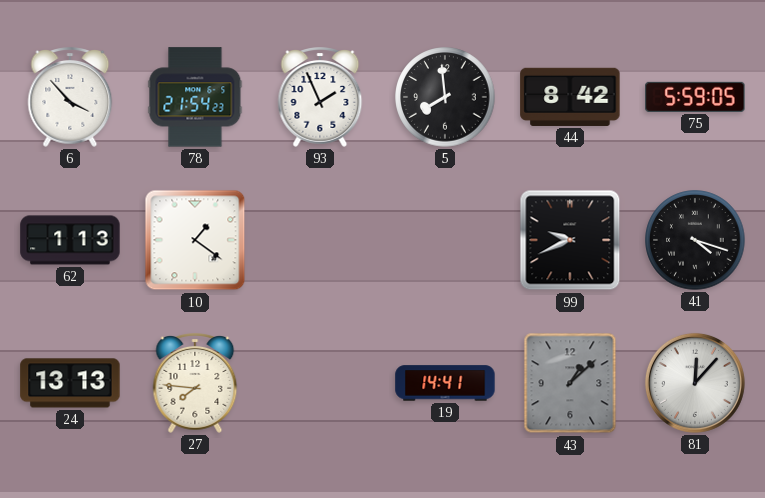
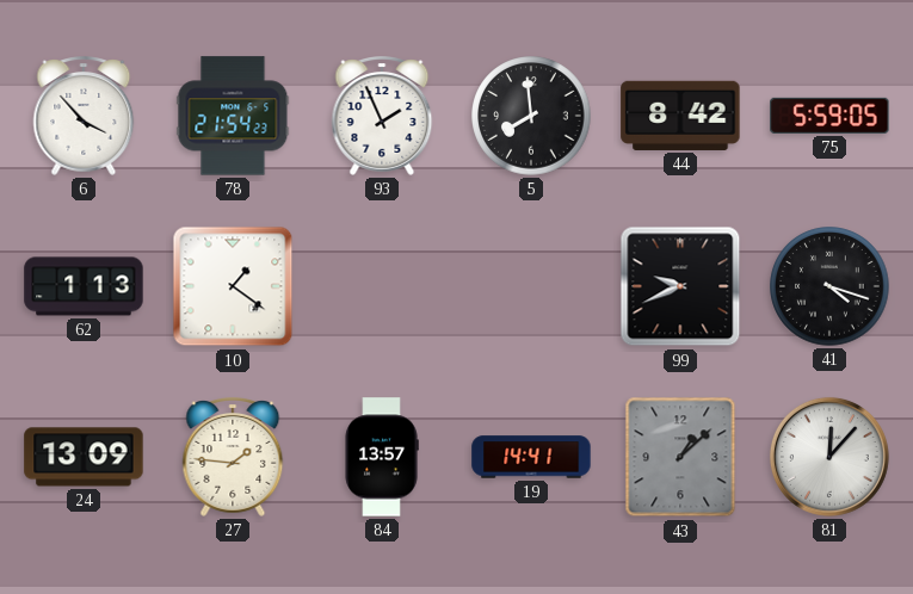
24: 13:13 -> 13:09
27: 7:46 -> 1:46
84: none -> 13:57
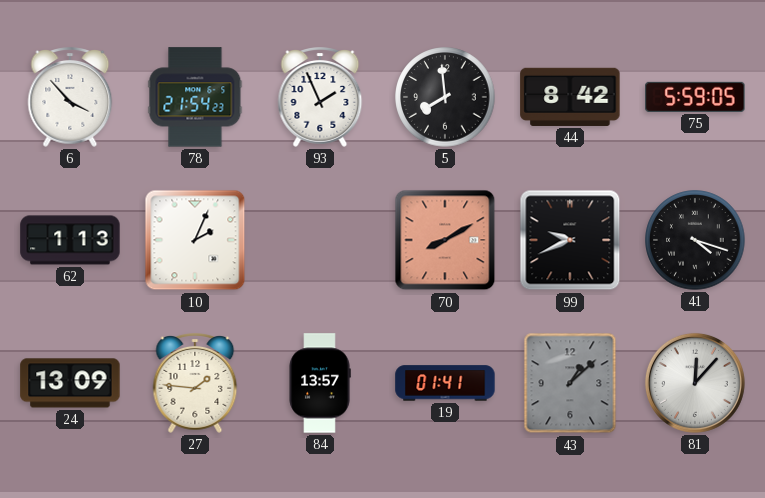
10: 1:21 -> 2:04
70: none -> 8:10
19: 14:41 -> 01:41
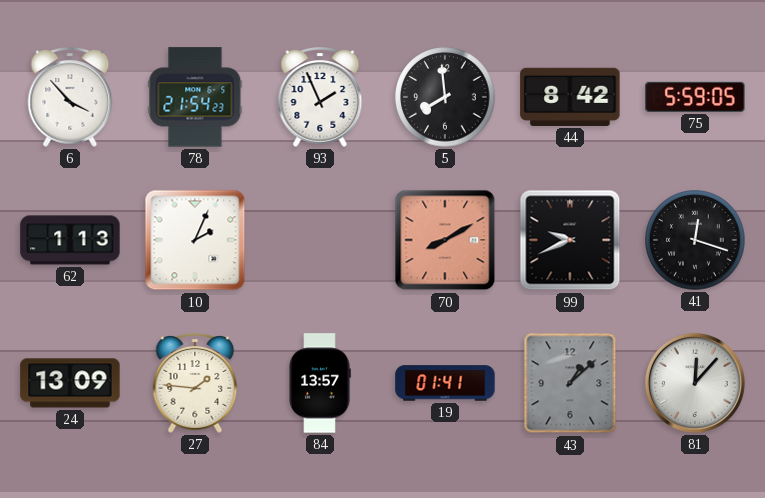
41: 4:18 -> 12:18
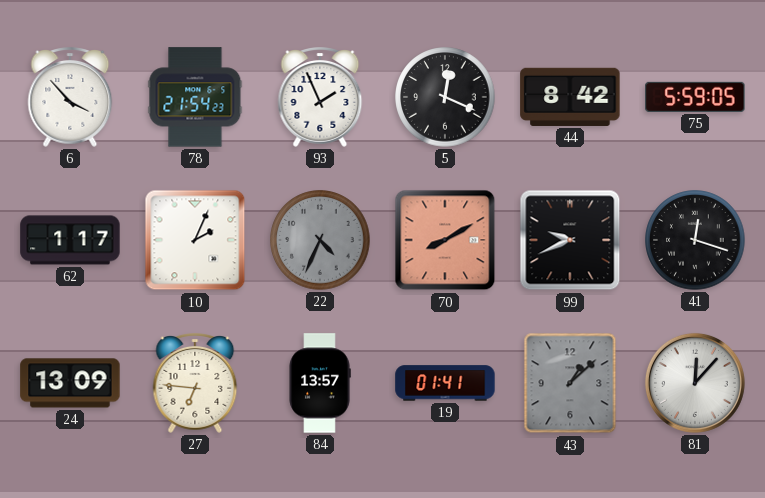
5: 7:59 -> 12:19
62: 1:13 -> 1:17
22: none -> 4:34
27: 1:46 -> 6:46
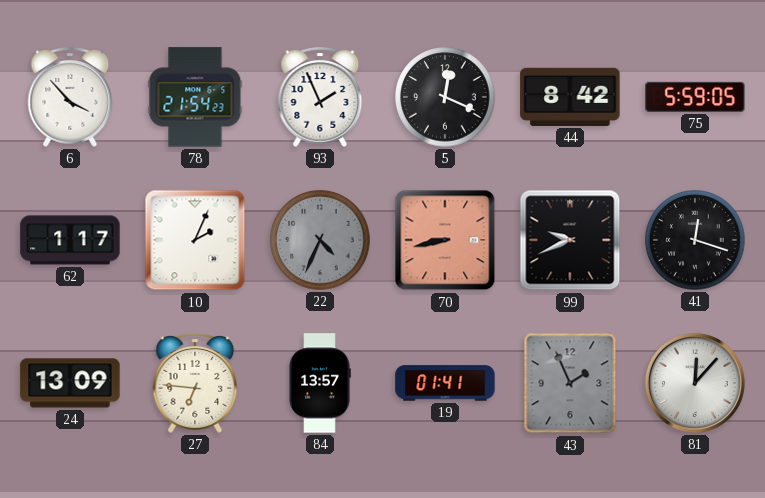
70: 8:10 -> 8:43
43: 1:08 -> 1:56
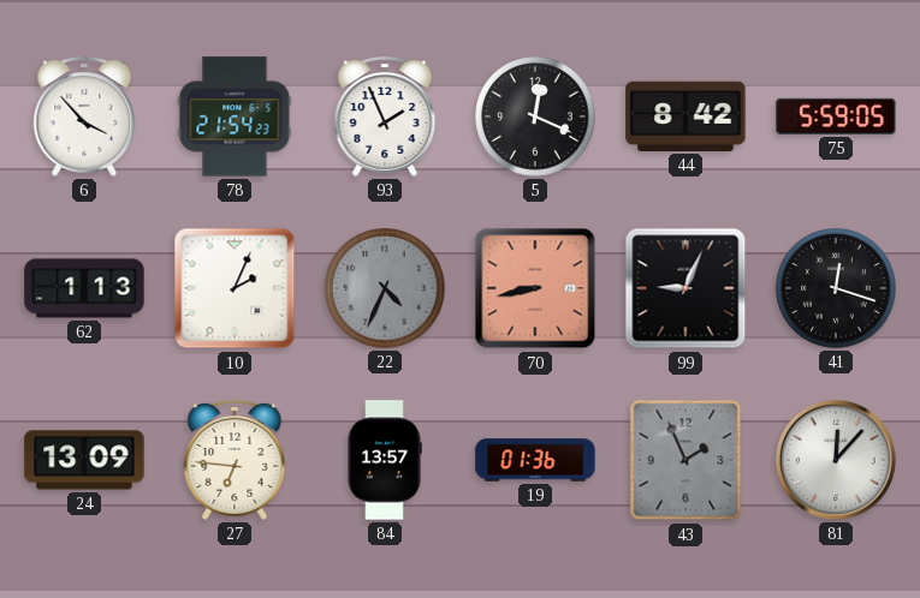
62: 1:17 -> 1:13
99: 9:41 -> 9:04
19: 01:41 -> 01:36
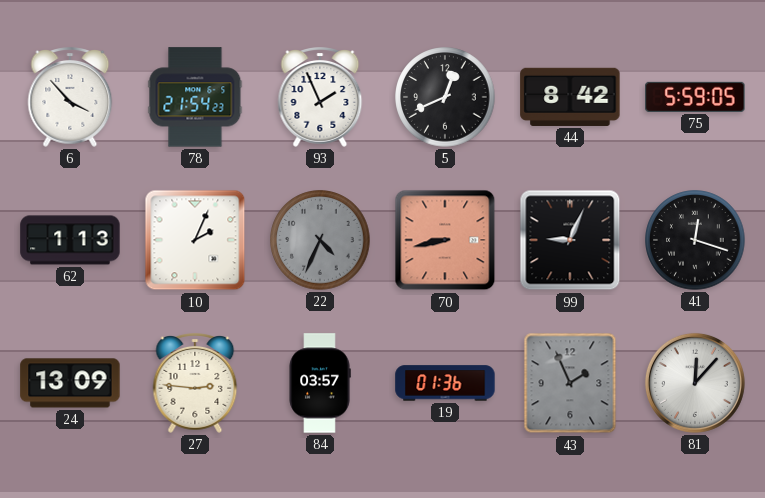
5: 12:19 -> 12:41
27: 6:46 -> 2:46
84: 13:57 -> 03:57
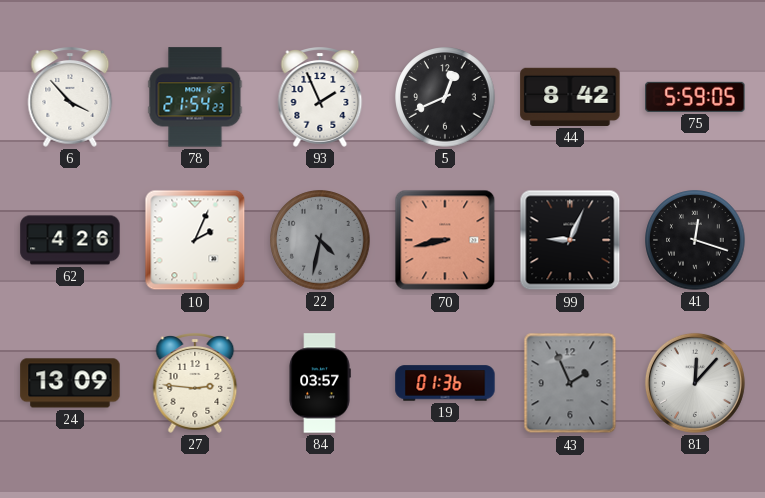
62: 1:13 -> 4:26
22: 4:34 -> 4:32
